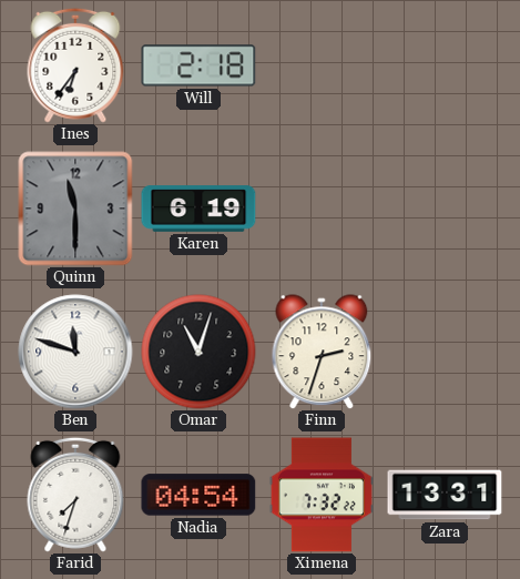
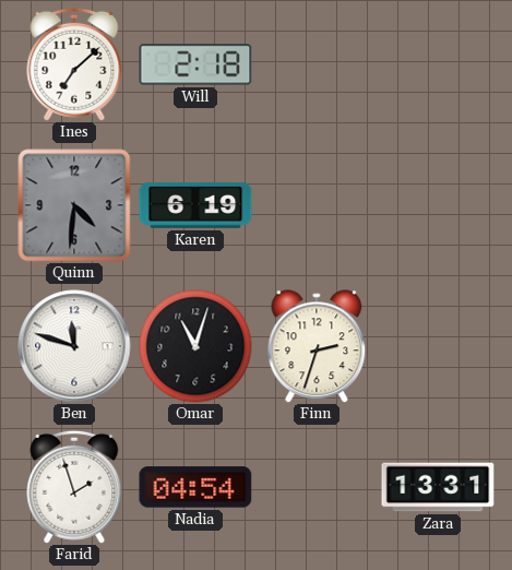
Ines: 6:36 -> 7:08
Quinn: 11:30 -> 4:31
Farid: 7:33 -> 1:57
Ximena: 7:32 -> none
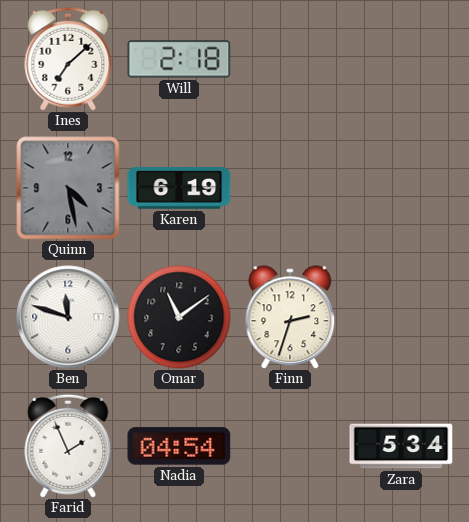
Quinn: 4:31 -> 4:28
Omar: 11:03 -> 11:09
Farid: 1:57 -> 1:56
Zara: 13:31 -> 5:34
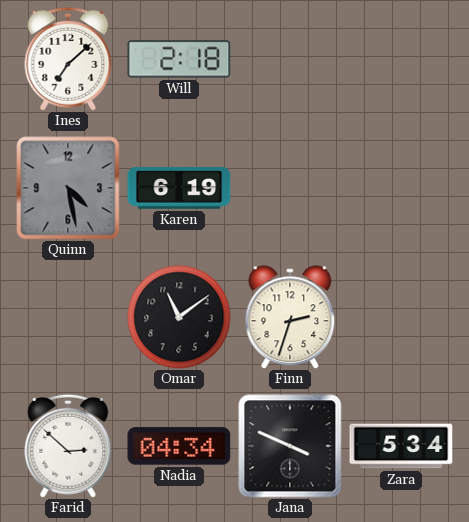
Ben: 11:48 -> none
Farid: 1:56 -> 2:52
Nadia: 04:54 -> 04:34
Jana: none -> 3:49
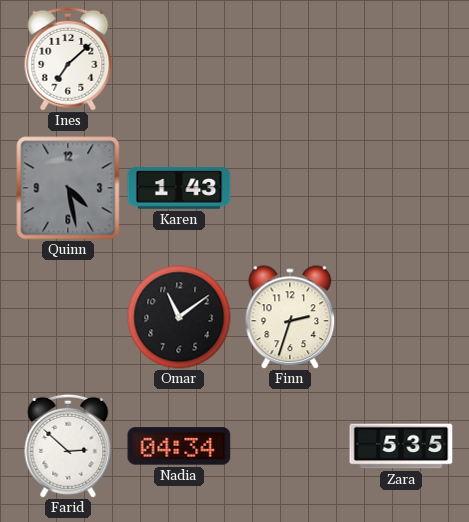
Will: 2:18 -> none
Karen: 6:19 -> 1:43
Jana: 3:49 -> none
Zara: 5:34 -> 5:35
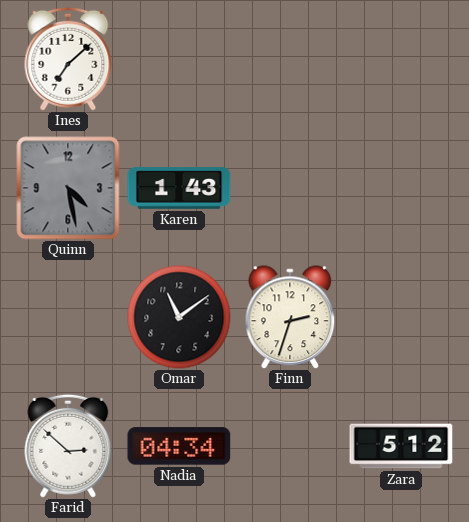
Zara: 5:35 -> 5:12
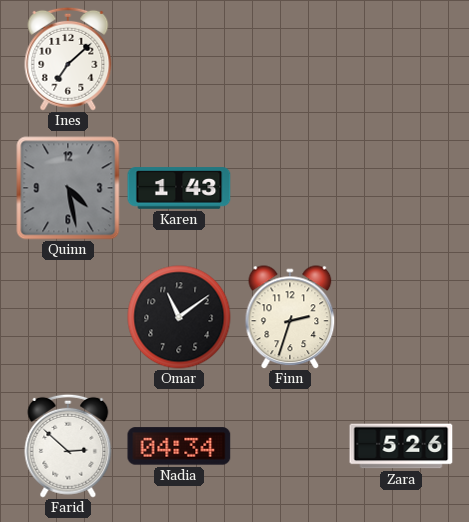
Zara: 5:12 -> 5:26
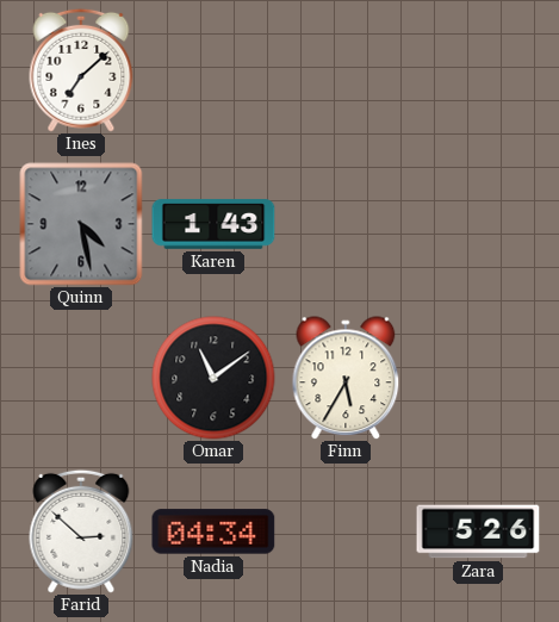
Finn: 2:33 -> 5:35
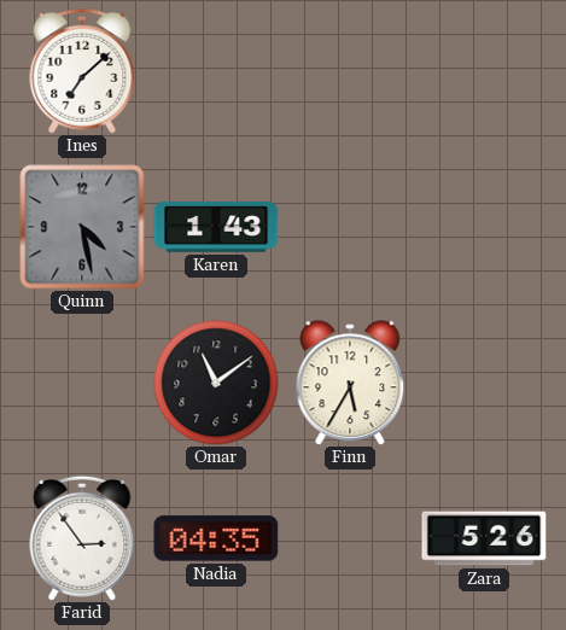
Farid: 2:52 -> 2:54
Nadia: 04:34 -> 04:35
